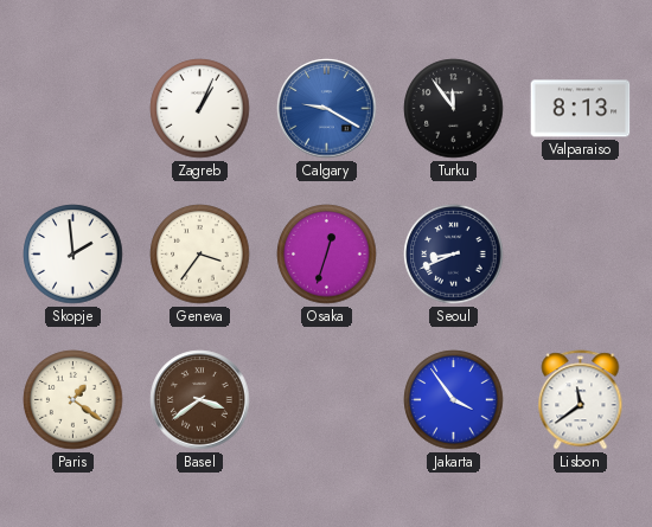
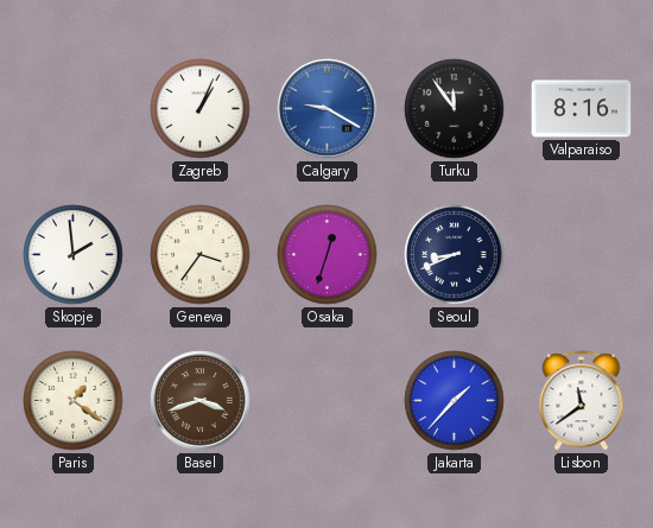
Valparaiso: 8:13 -> 8:16
Basel: 3:39 -> 3:42
Jakarta: 3:54 -> 1:37
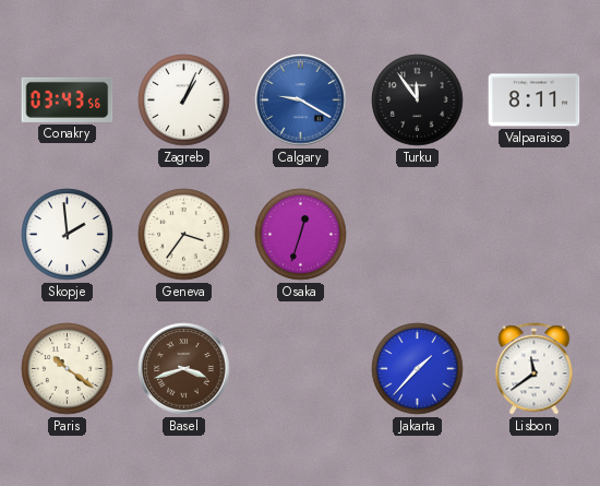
Conakry: none -> 03:43
Valparaiso: 8:16 -> 8:11
Seoul: 8:41 -> none
Paris: 1:21 -> 10:21
